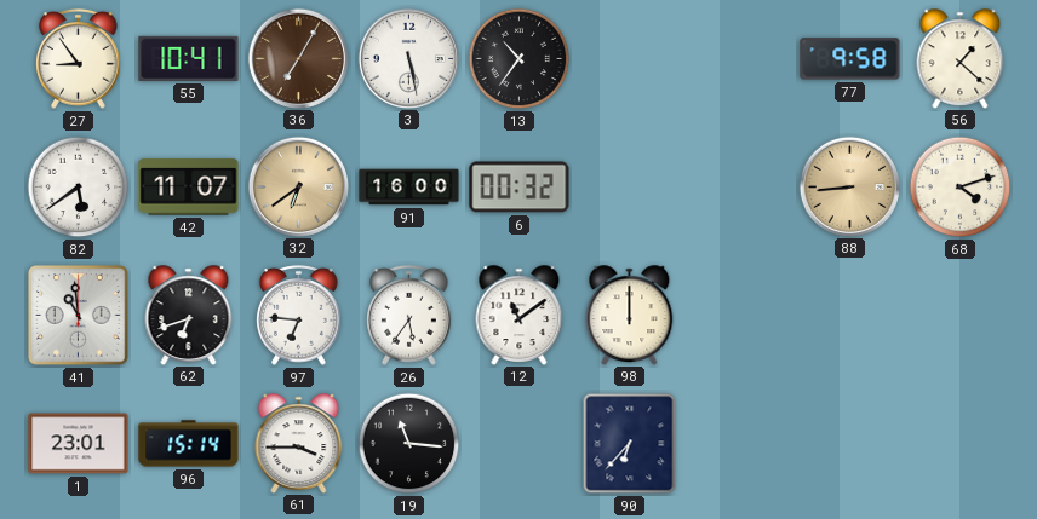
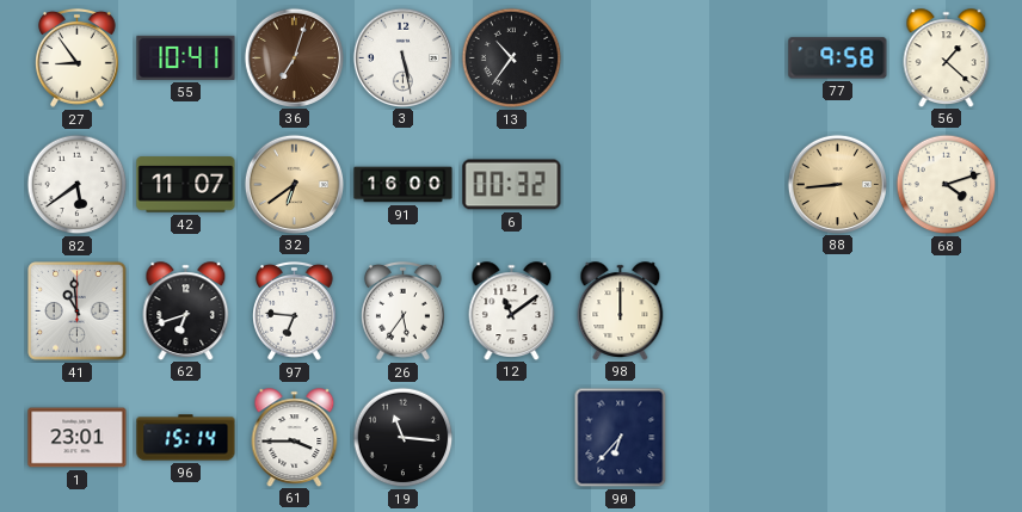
36: 7:05 -> 7:03
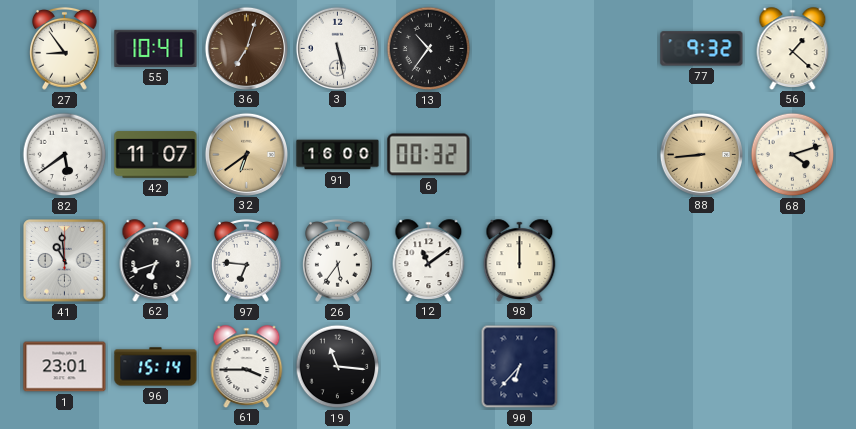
77: 9:58 -> 9:32
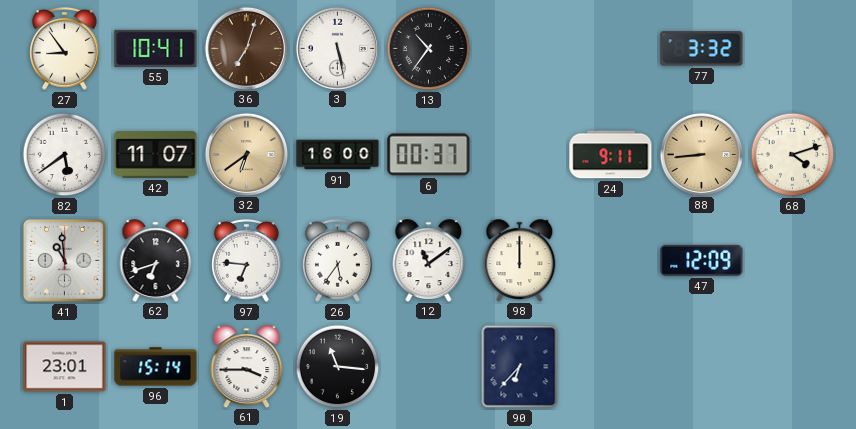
77: 9:32 -> 3:32
56: 1:22 -> none
6: 00:32 -> 00:37
24: none -> 9:11
47: none -> 12:09
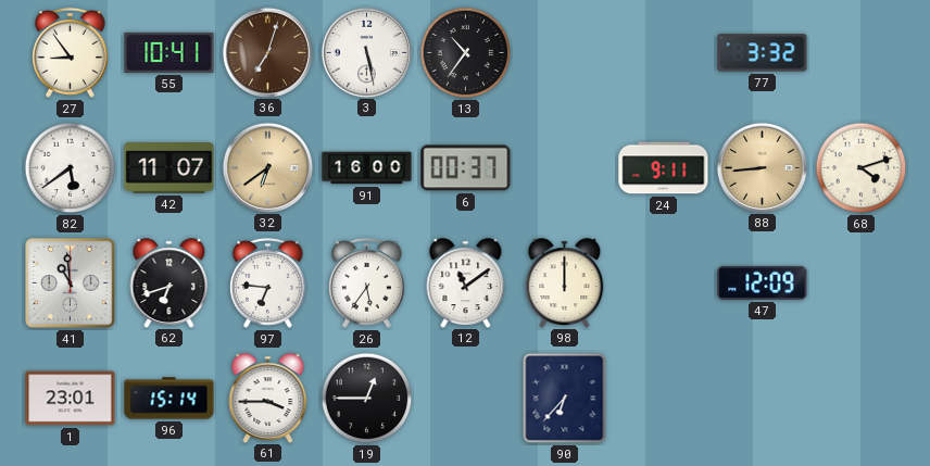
19: 11:16 -> 12:45
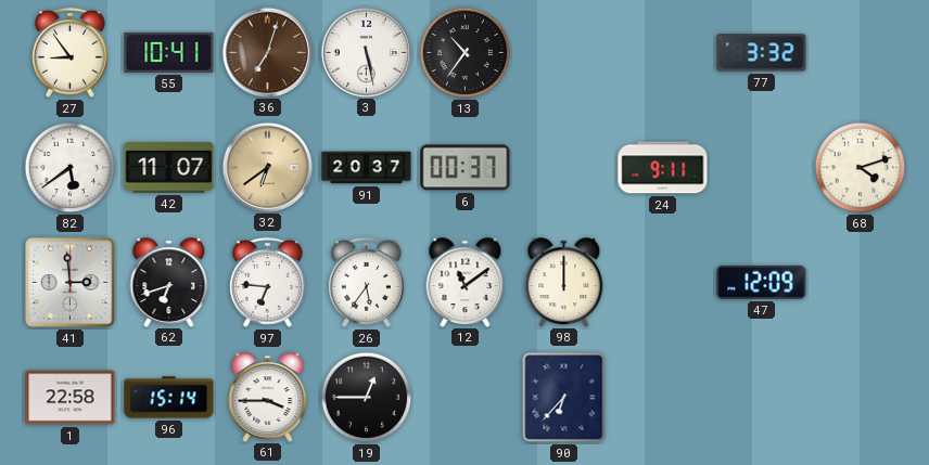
91: 16:00 -> 20:37
88: 8:44 -> none
41: 10:59 -> 2:59
1: 23:01 -> 22:58
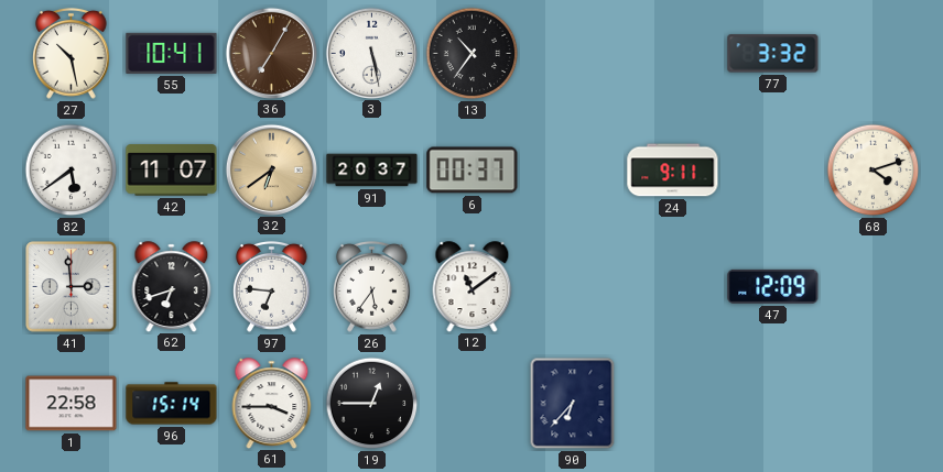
27: 8:54 -> 10:28
36: 7:03 -> 7:05
98: 12:00 -> none
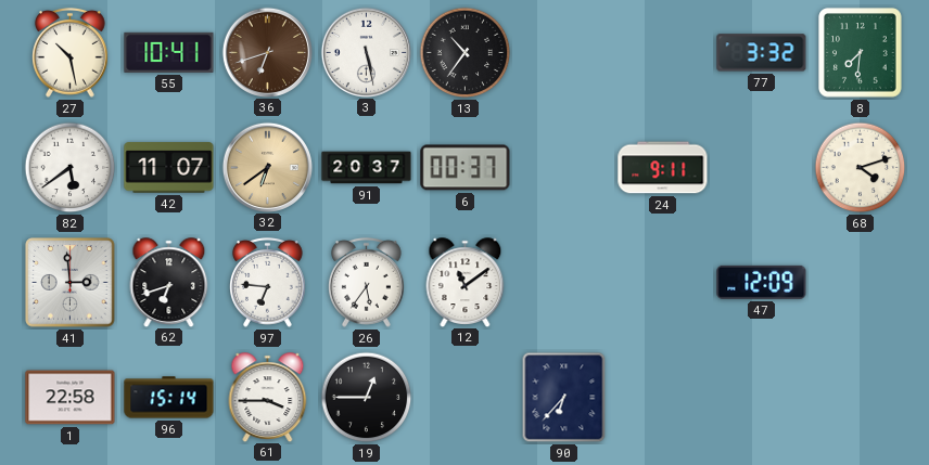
36: 7:05 -> 6:42
8: none -> 7:31
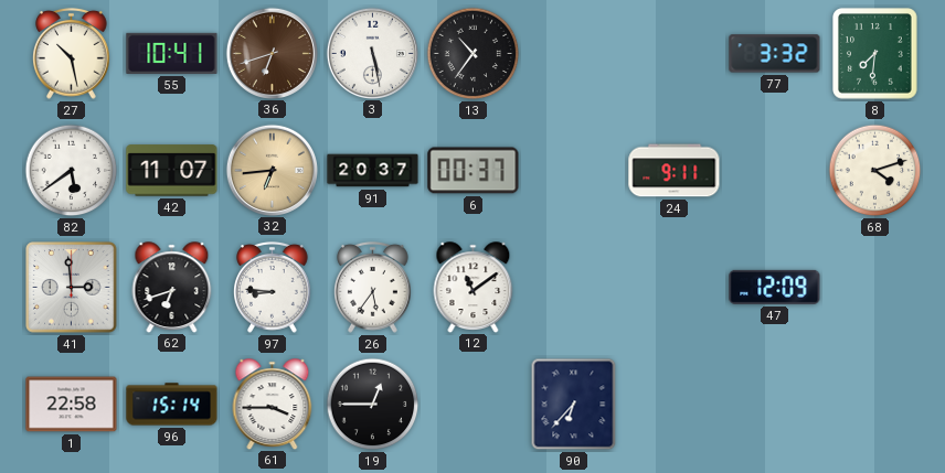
32: 6:39 -> 6:44
97: 6:46 -> 8:46
